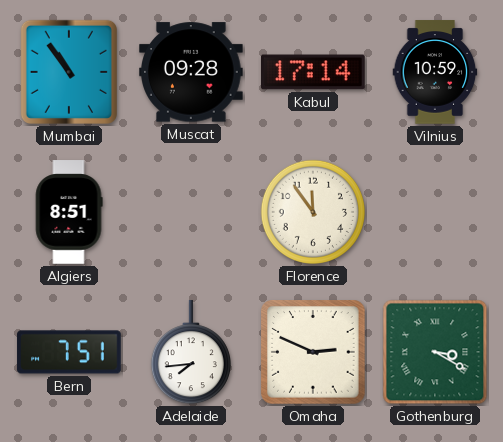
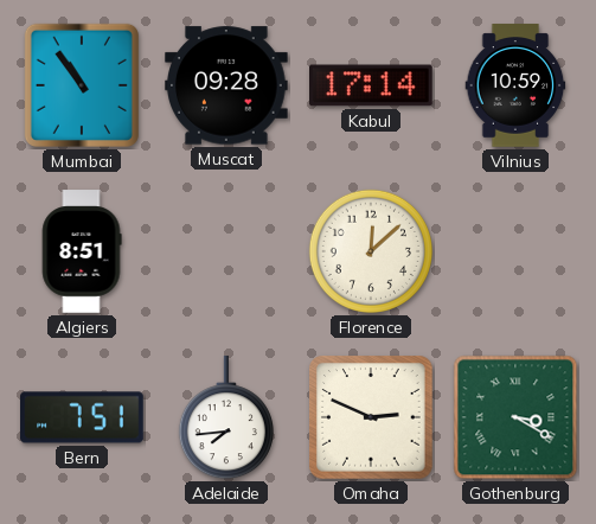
Florence: 11:54 -> 12:08
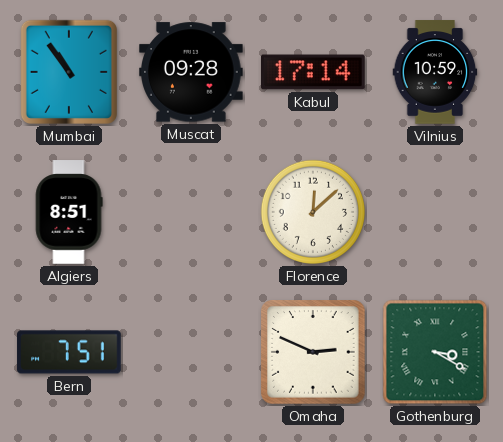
Adelaide: 7:44 -> none
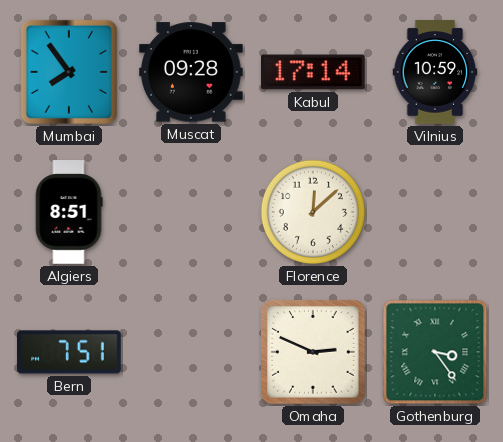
Mumbai: 10:54 -> 7:54
Gothenburg: 3:20 -> 3:24
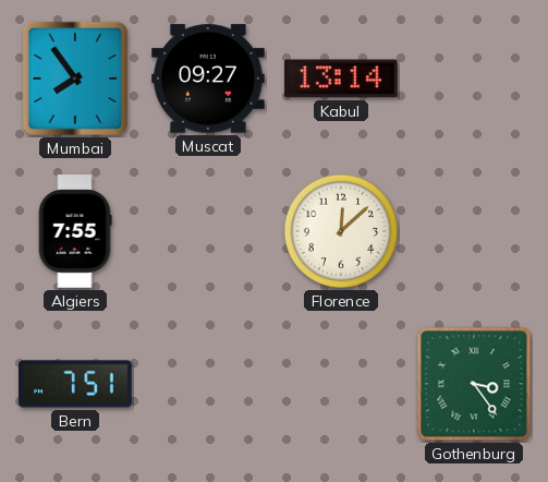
Muscat: 09:28 -> 09:27
Kabul: 17:14 -> 13:14
Vilnius: 10:59 -> none
Algiers: 8:51 -> 7:55
Omaha: 2:49 -> none
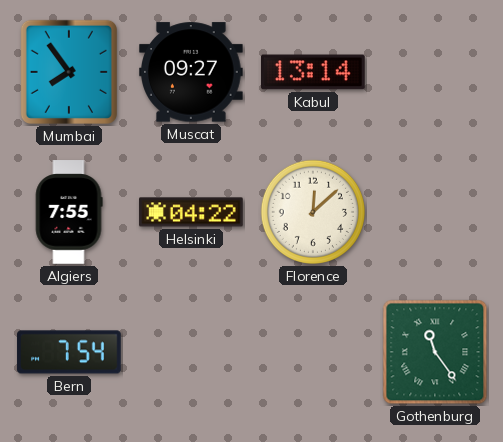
Helsinki: none -> 04:22
Bern: 7:51 -> 7:54
Gothenburg: 3:24 -> 11:24
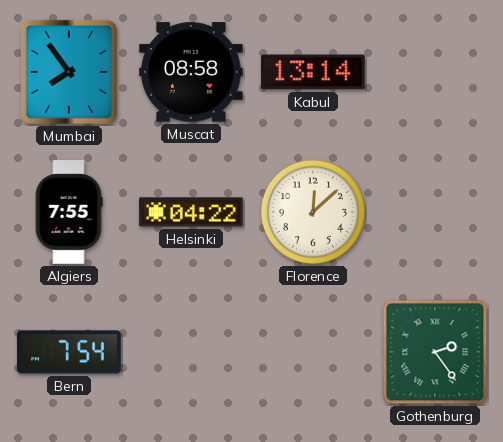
Muscat: 09:27 -> 08:58
Gothenburg: 11:24 -> 2:24
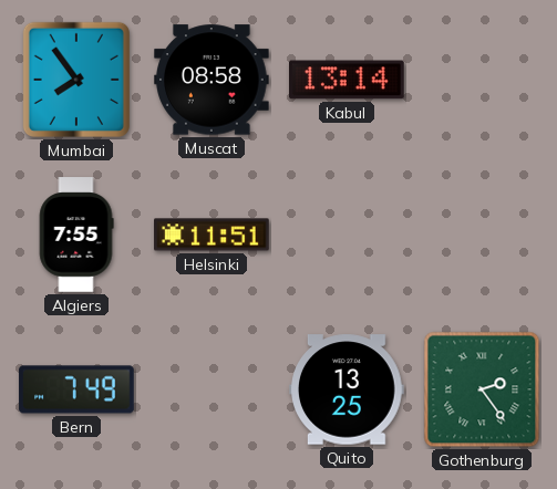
Helsinki: 04:22 -> 11:51
Florence: 12:08 -> none
Bern: 7:54 -> 7:49
Quito: none -> 13:25
